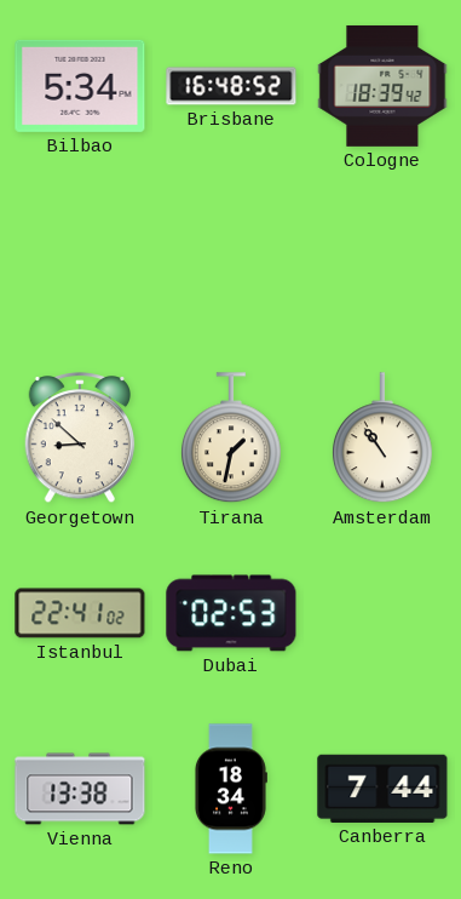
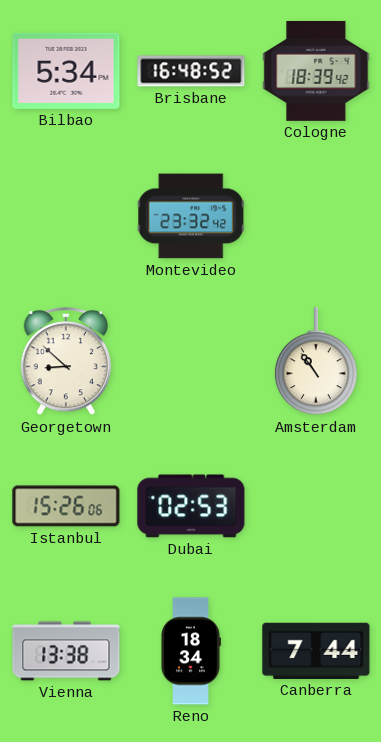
Montevideo: none -> 23:32
Tirana: 1:32 -> none
Istanbul: 22:41 -> 15:26
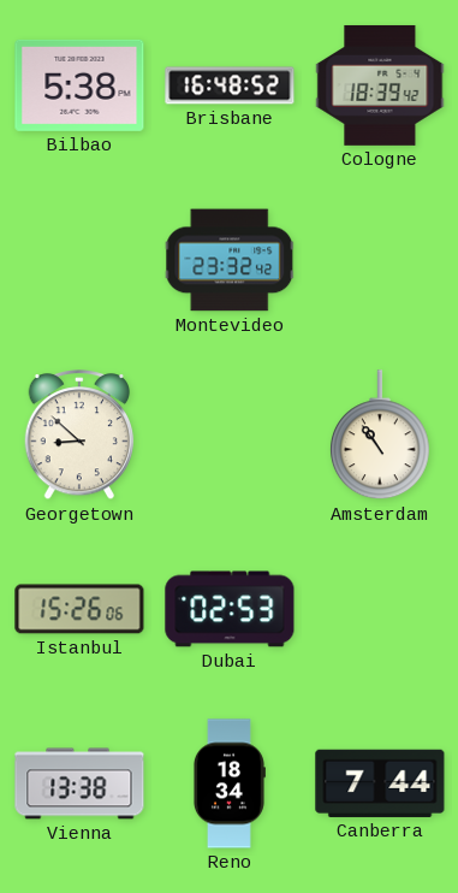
Bilbao: 5:34 -> 5:38
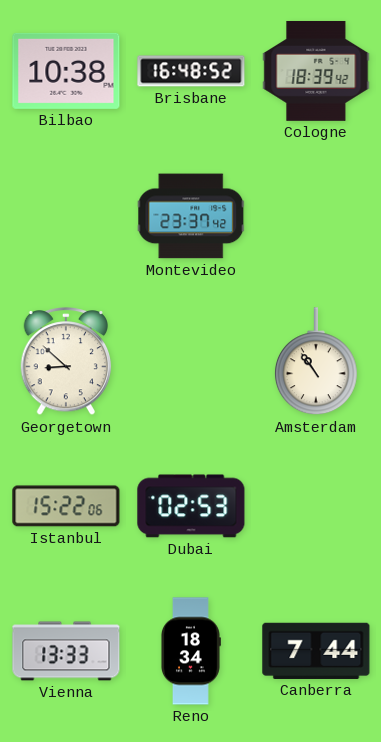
Bilbao: 5:38 -> 10:38
Montevideo: 23:32 -> 23:37
Istanbul: 15:26 -> 15:22
Vienna: 13:38 -> 13:33
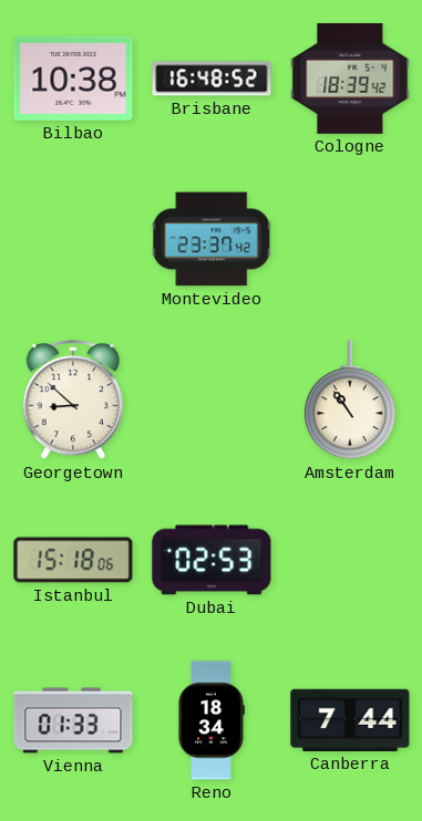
Istanbul: 15:22 -> 15:18
Vienna: 13:33 -> 01:33
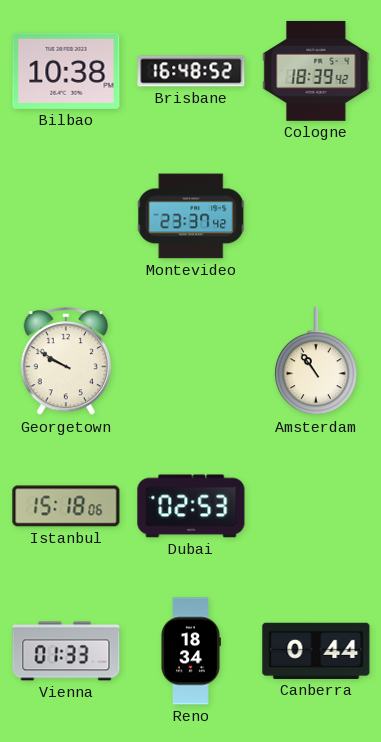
Georgetown: 8:52 -> 9:50
Canberra: 7:44 -> 0:44
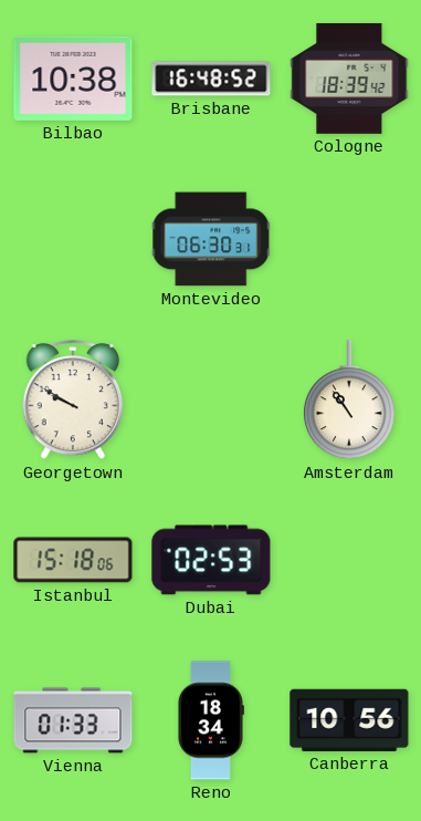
Montevideo: 23:37 -> 06:30
Canberra: 0:44 -> 10:56
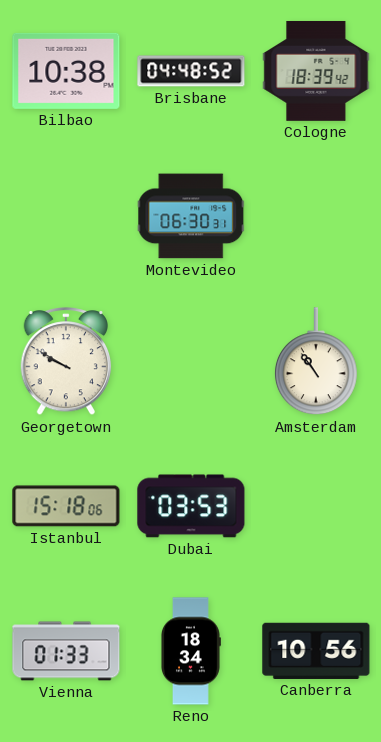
Brisbane: 16:48 -> 04:48
Dubai: 02:53 -> 03:53
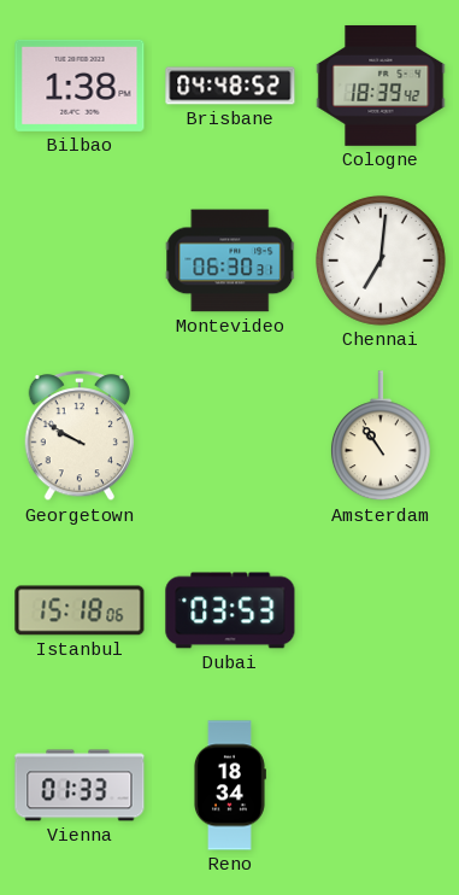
Bilbao: 10:38 -> 1:38
Chennai: none -> 7:01
Canberra: 10:56 -> none
